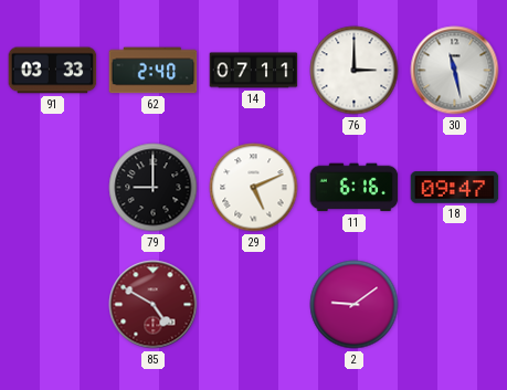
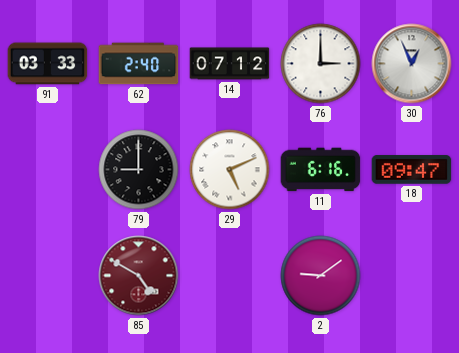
14: 07:11 -> 07:12
30: 11:28 -> 12:56
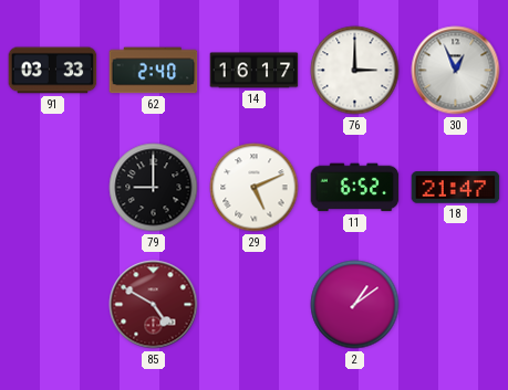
14: 07:12 -> 16:17
11: 6:16 -> 6:52
18: 09:47 -> 21:47
2: 9:09 -> 1:09
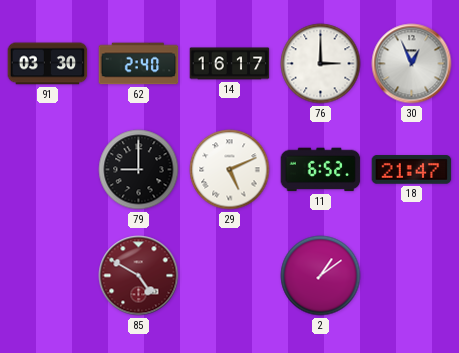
91: 03:33 -> 03:30
